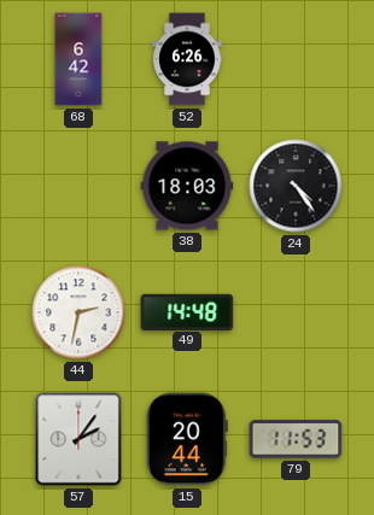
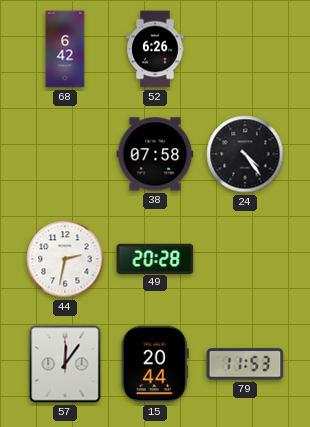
38: 18:03 -> 07:58
49: 14:48 -> 20:28
57: 2:06 -> 12:06
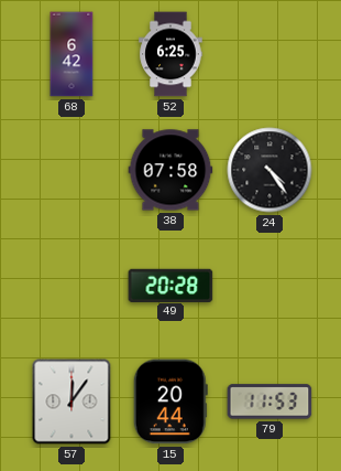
52: 6:26 -> 6:25
44: 2:32 -> none
